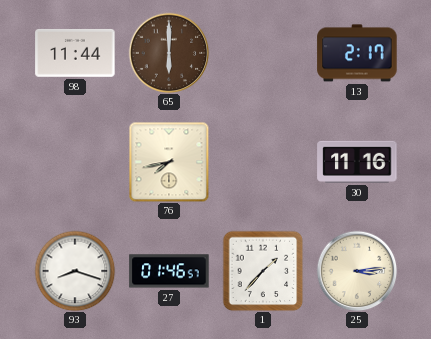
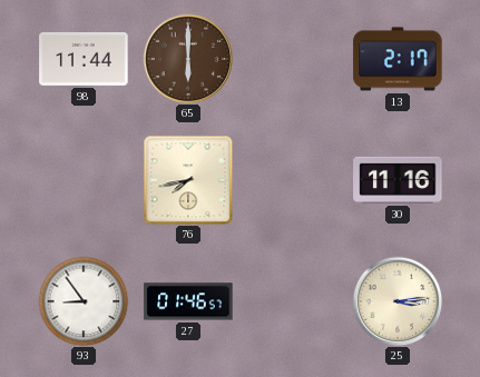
93: 8:18 -> 8:54
1: 1:37 -> none
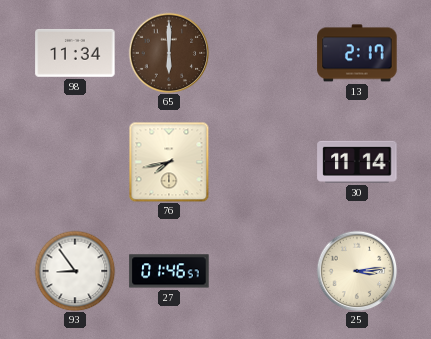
98: 11:44 -> 11:34
30: 11:16 -> 11:14
